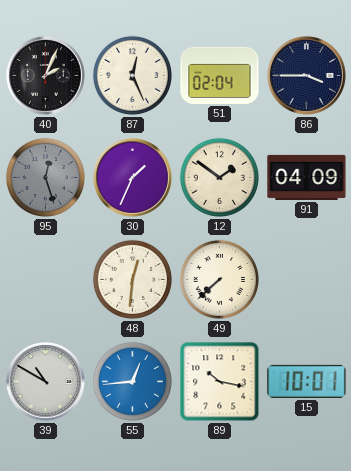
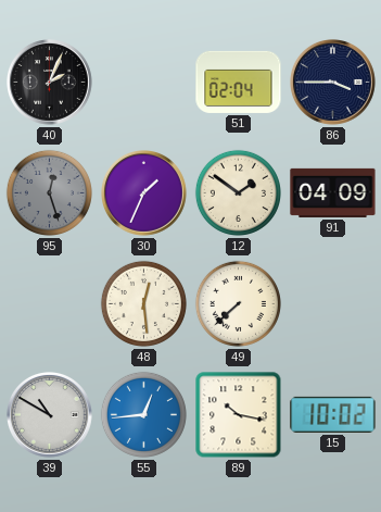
87: 12:26 -> none
48: 12:31 -> 12:29
15: 10:01 -> 10:02
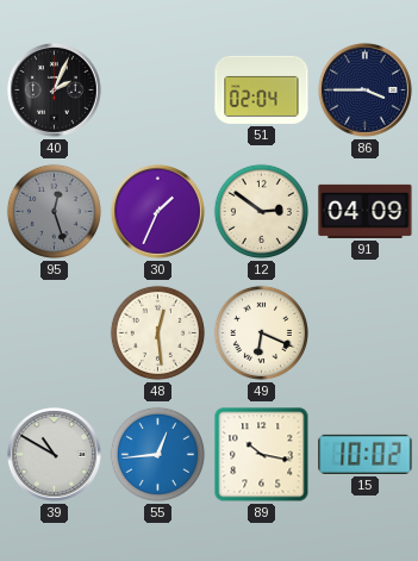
12: 1:51 -> 2:51
49: 7:38 -> 6:19
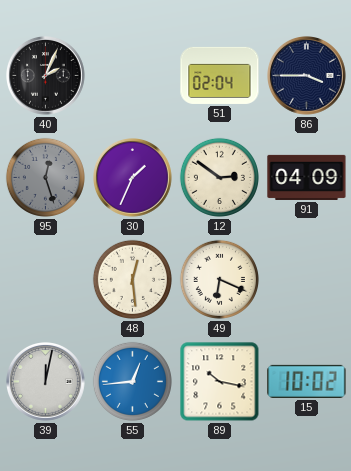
39: 10:50 -> 12:02
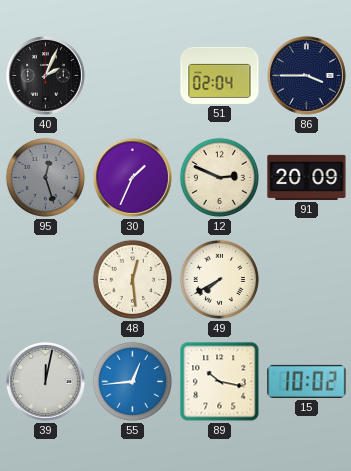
12: 2:51 -> 2:49
91: 04:09 -> 20:09
49: 6:19 -> 7:40
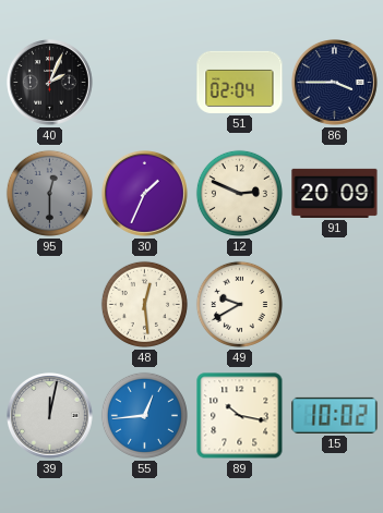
95: 12:27 -> 12:30
49: 7:40 -> 9:40
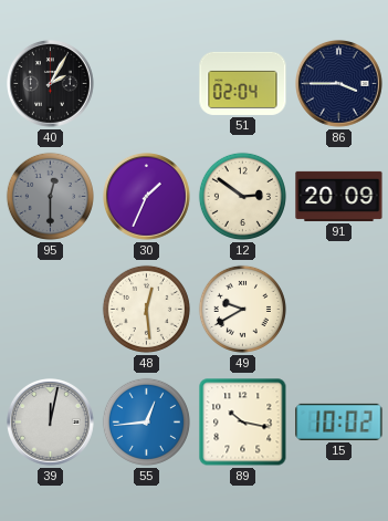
40: 2:04 -> 2:05
12: 2:49 -> 2:51
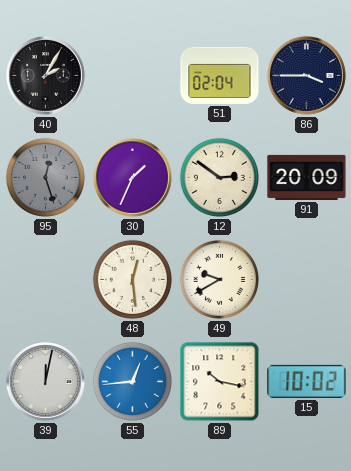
95: 12:30 -> 12:27
